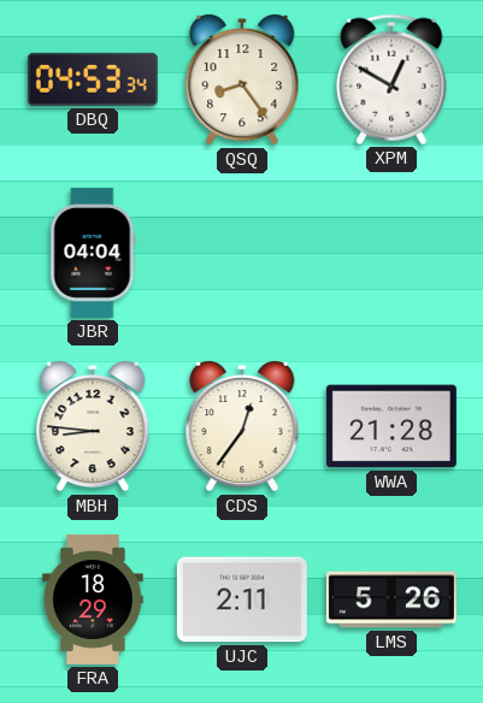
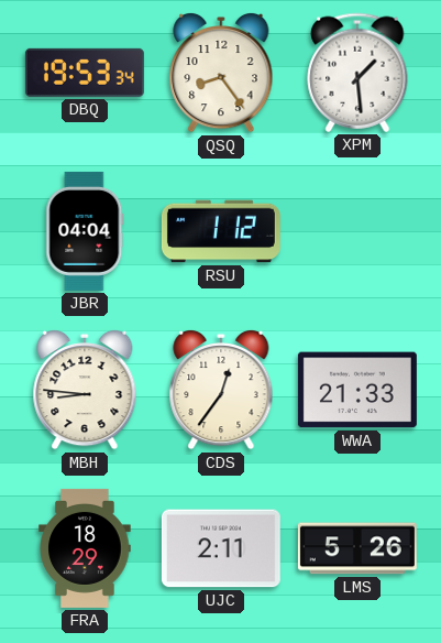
DBQ: 04:53 -> 19:53
XPM: 12:50 -> 1:29
RSU: none -> 1:12
WWA: 21:28 -> 21:33
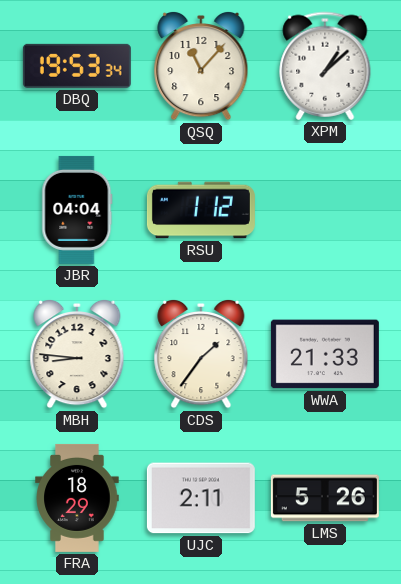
QSQ: 8:24 -> 11:07
XPM: 1:29 -> 1:08
CDS: 12:36 -> 1:36
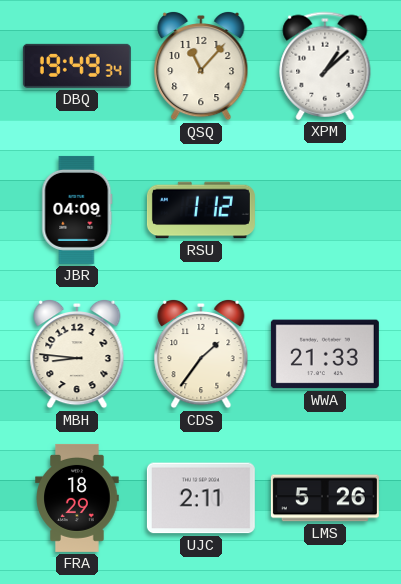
DBQ: 19:53 -> 19:49
JBR: 04:04 -> 04:09
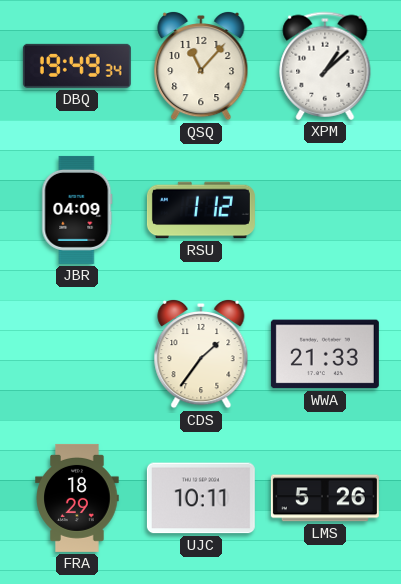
MBH: 8:46 -> none
UJC: 2:11 -> 10:11
